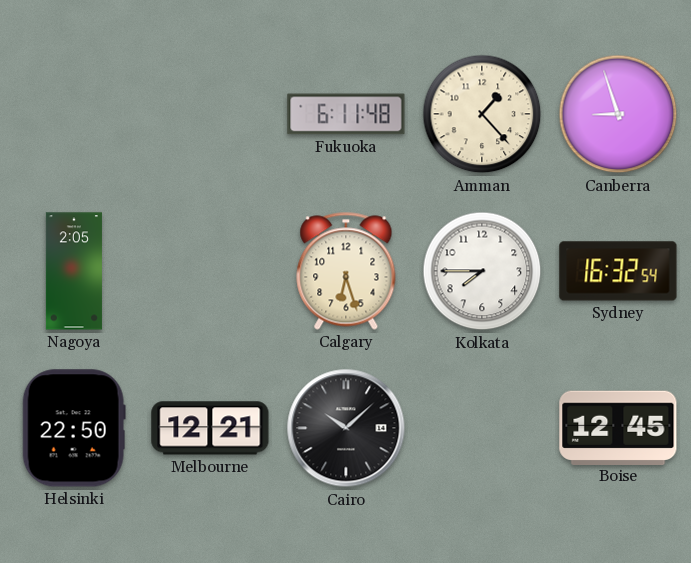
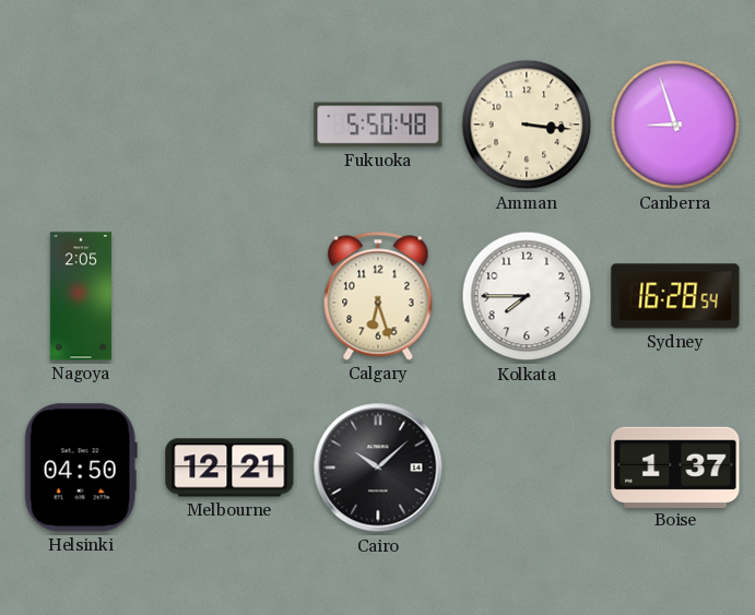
Fukuoka: 6:11 -> 5:50
Amman: 1:23 -> 3:16
Sydney: 16:32 -> 16:28
Helsinki: 22:50 -> 04:50
Boise: 12:45 -> 1:37
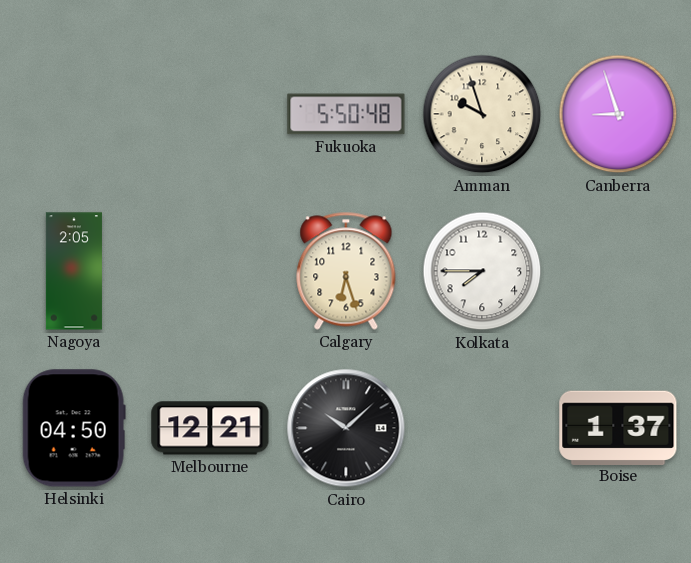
Amman: 3:16 -> 9:57
Sydney: 16:28 -> none
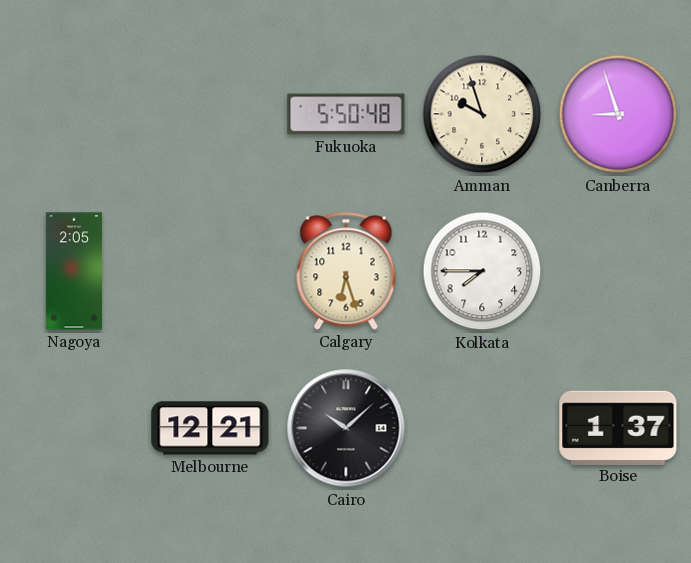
Helsinki: 04:50 -> none
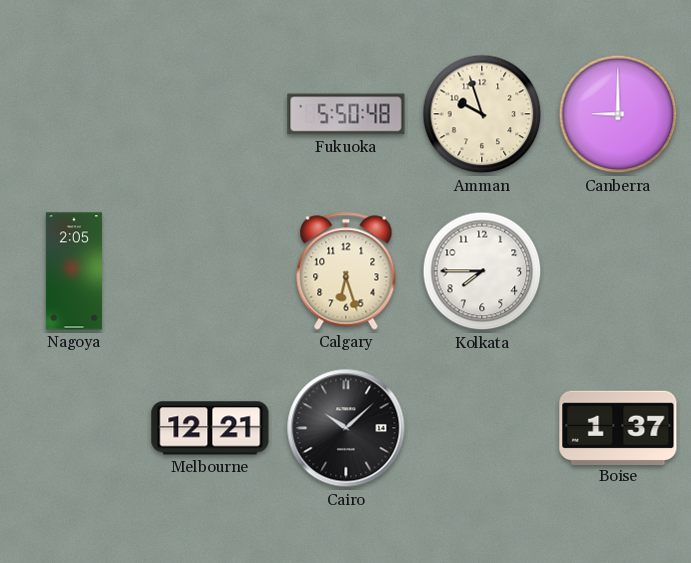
Canberra: 8:57 -> 9:00
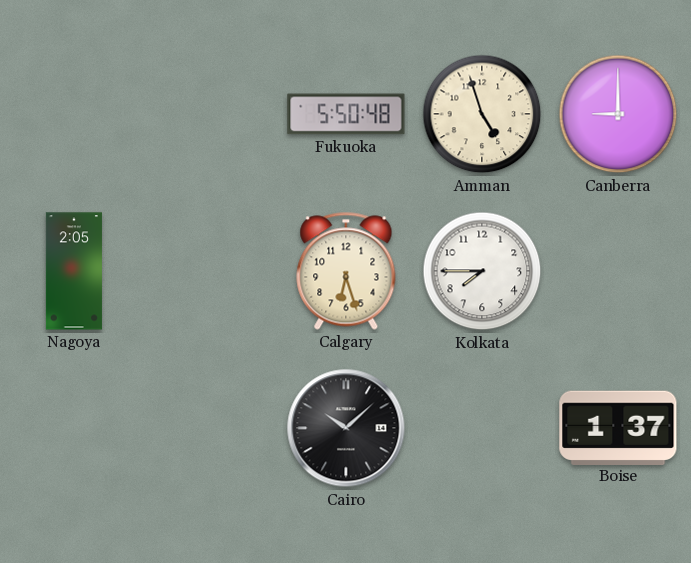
Amman: 9:57 -> 4:57
Melbourne: 12:21 -> none
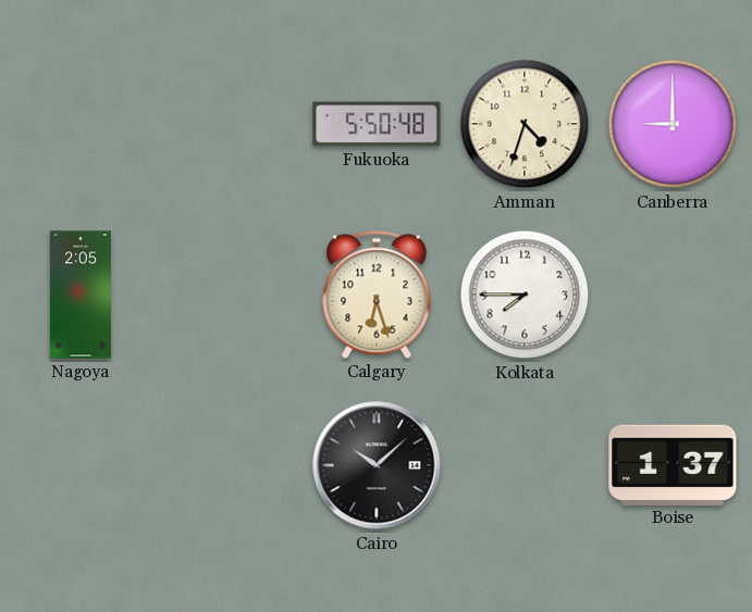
Amman: 4:57 -> 4:33
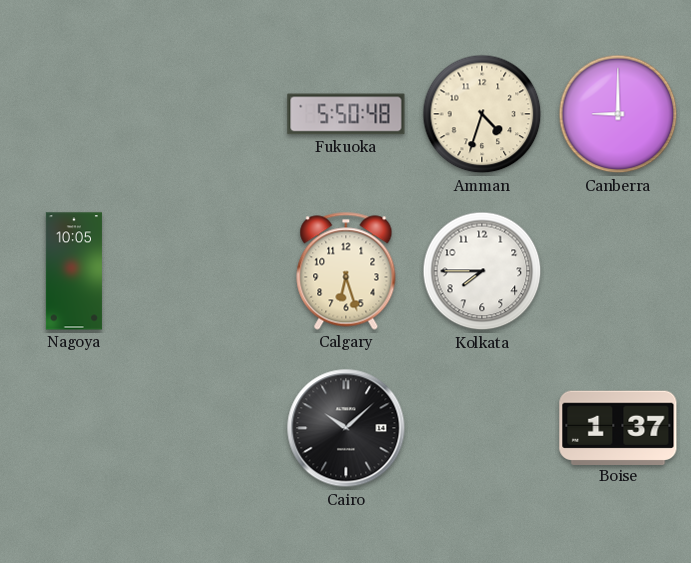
Nagoya: 2:05 -> 10:05
